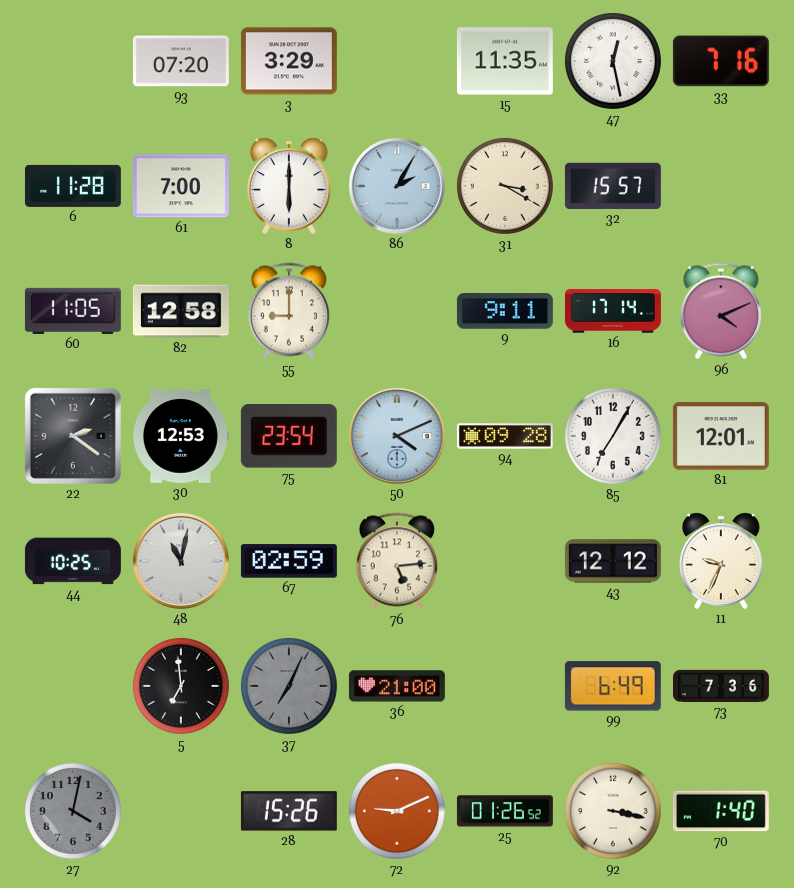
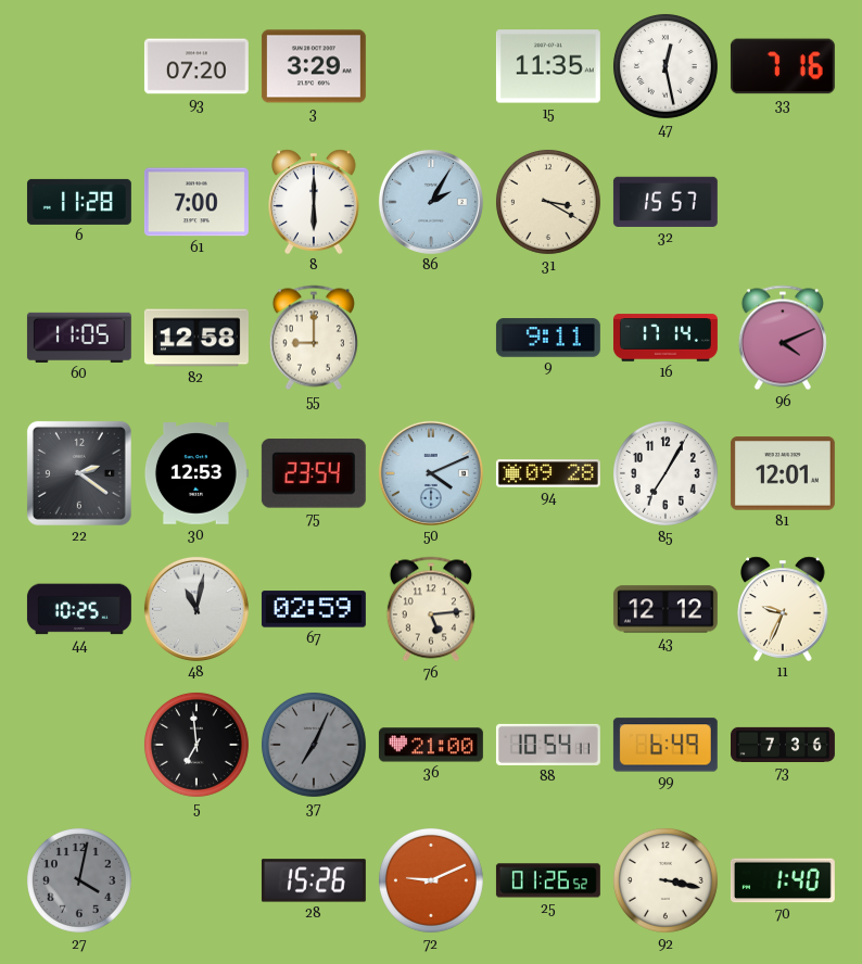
88: none -> 10:54
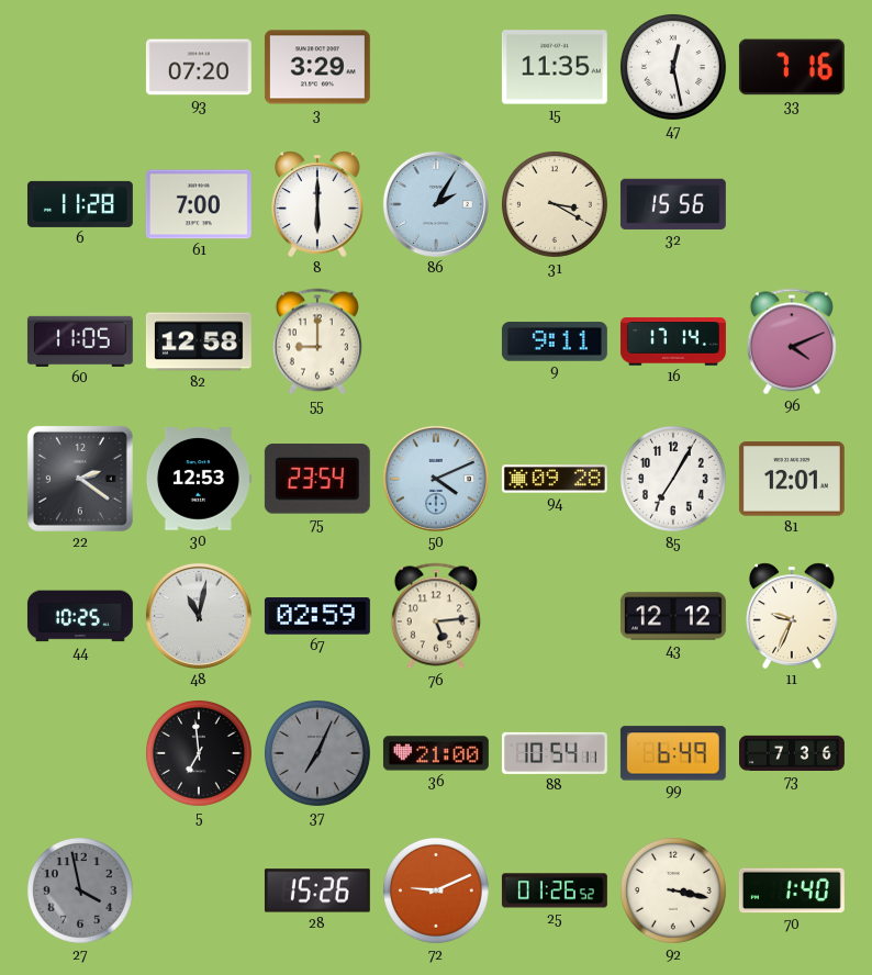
32: 15:57 -> 15:56
27: 4:02 -> 3:58
